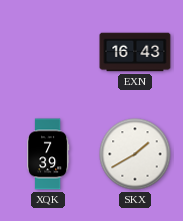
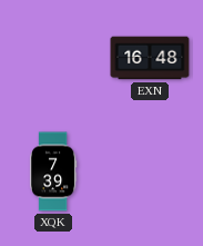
EXN: 16:43 -> 16:48
SKX: 1:40 -> none
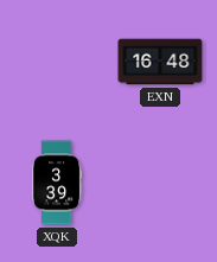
XQK: 7:39 -> 3:39
